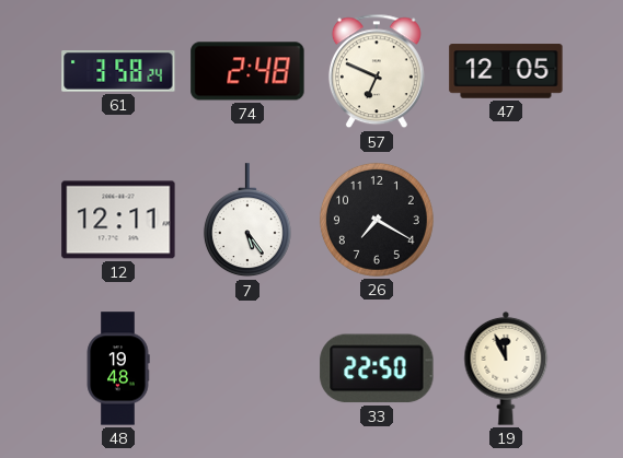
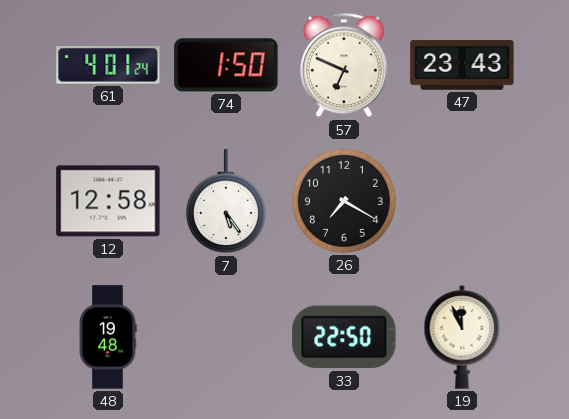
61: 3:58 -> 4:01
74: 2:48 -> 1:50
47: 12:05 -> 23:43
12: 12:11 -> 12:58
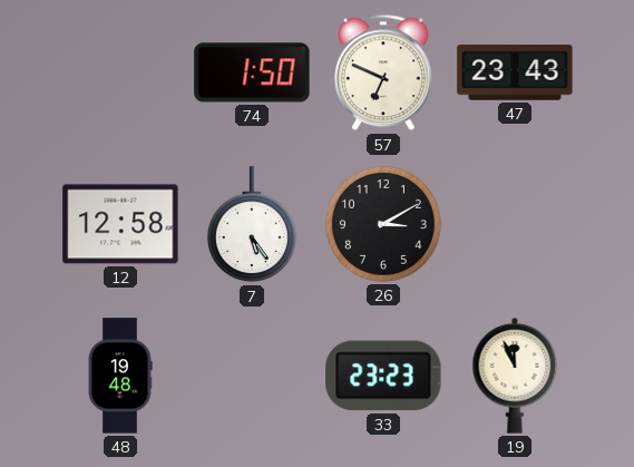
61: 4:01 -> none
26: 7:20 -> 3:10
33: 22:50 -> 23:23
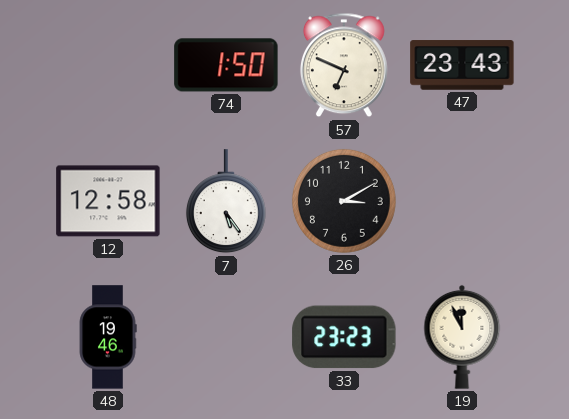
48: 19:48 -> 19:46
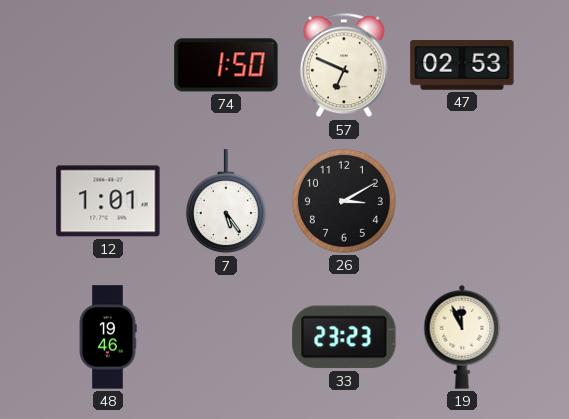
47: 23:43 -> 02:53
12: 12:58 -> 1:01
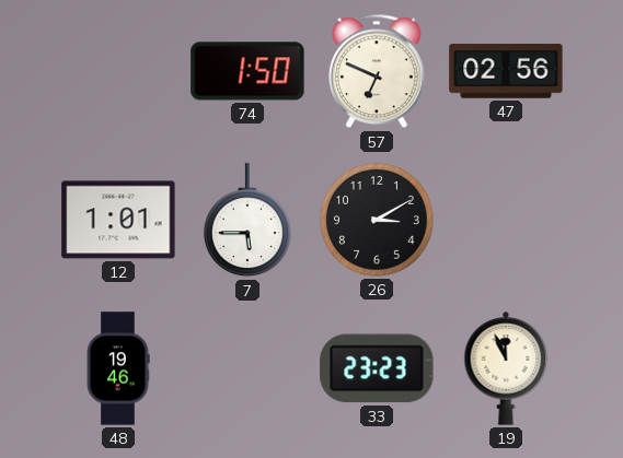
47: 02:53 -> 02:56
7: 5:24 -> 5:45
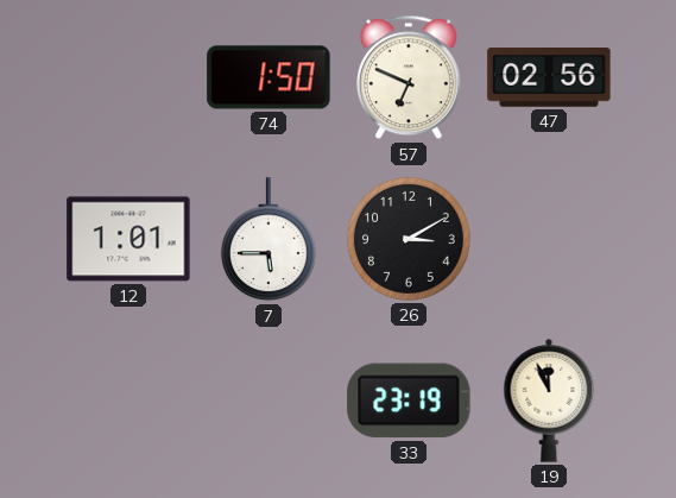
48: 19:46 -> none
33: 23:23 -> 23:19
